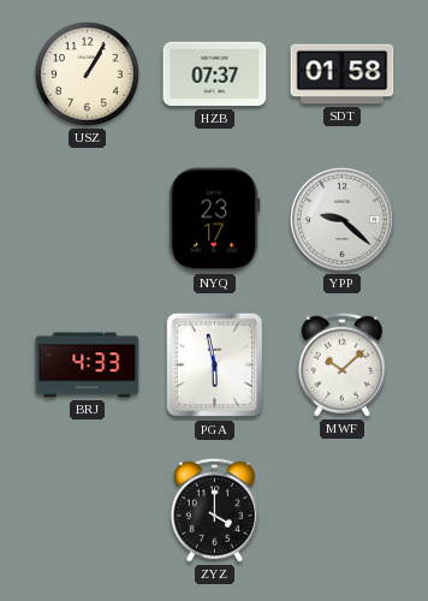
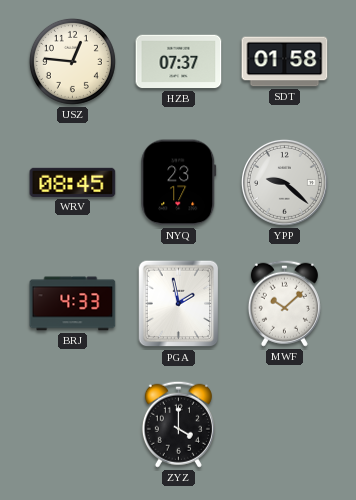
USZ: 1:05 -> 12:46
WRV: none -> 08:45
PGA: 5:58 -> 1:58
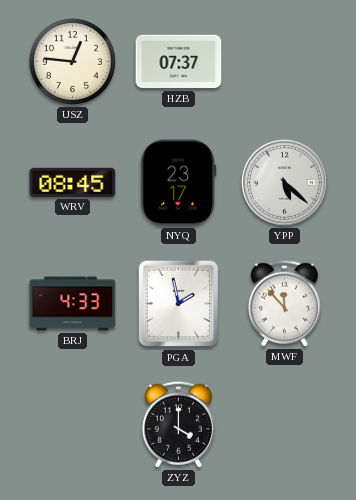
SDT: 01:58 -> none
YPP: 9:22 -> 5:22
MWF: 10:08 -> 11:53
